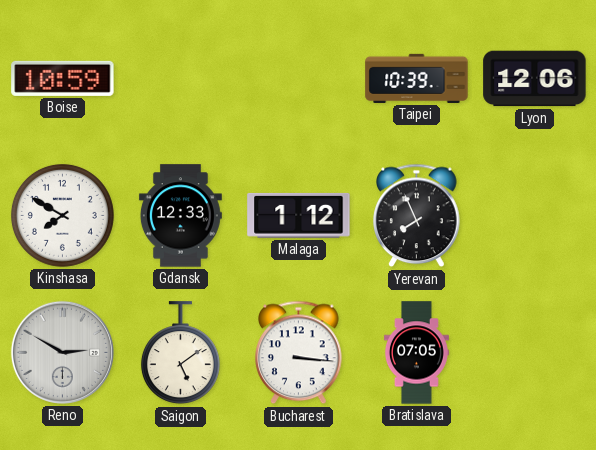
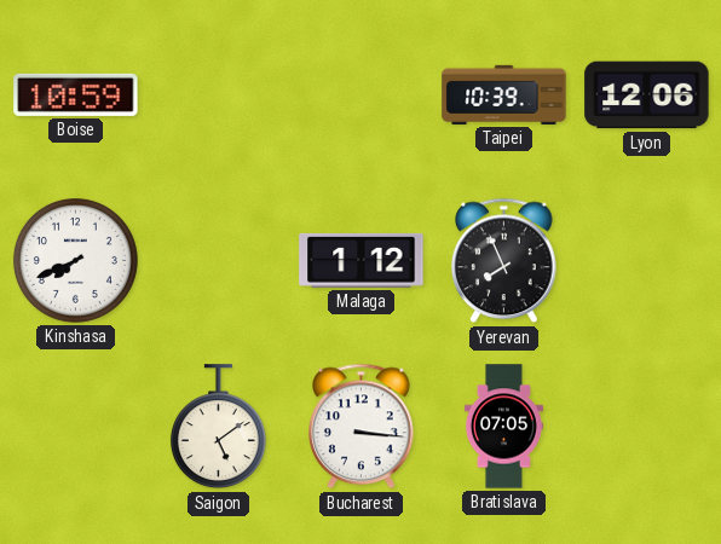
Kinshasa: 7:50 -> 7:41
Gdansk: 12:33 -> none
Reno: 2:50 -> none
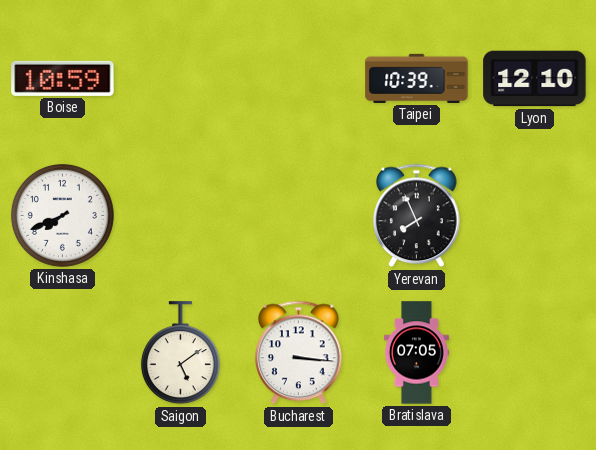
Lyon: 12:06 -> 12:10
Malaga: 1:12 -> none
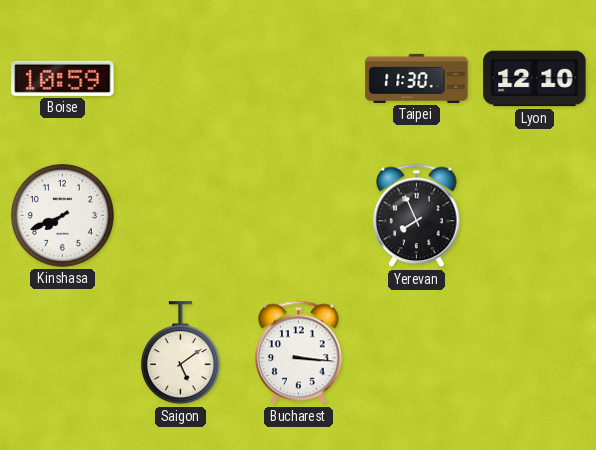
Taipei: 10:39 -> 11:30
Bratislava: 07:05 -> none
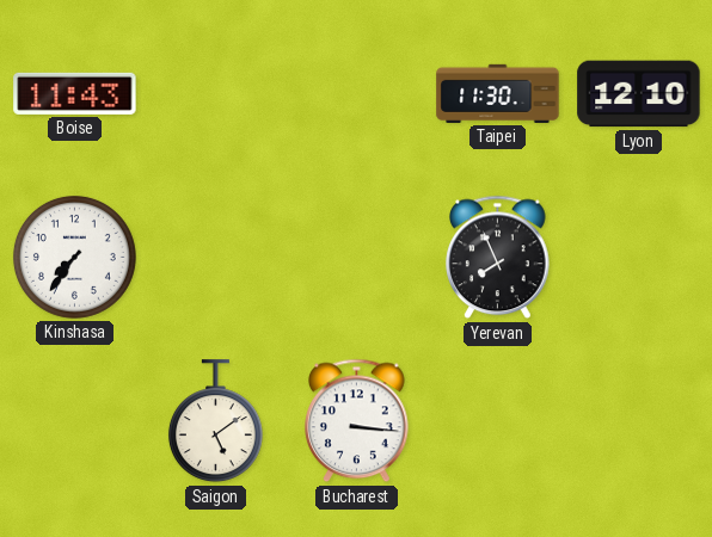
Boise: 10:59 -> 11:43
Kinshasa: 7:41 -> 7:36
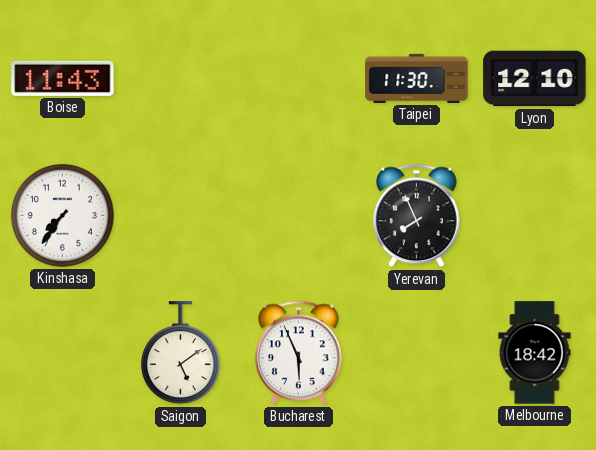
Bucharest: 3:16 -> 5:56
Melbourne: none -> 18:42
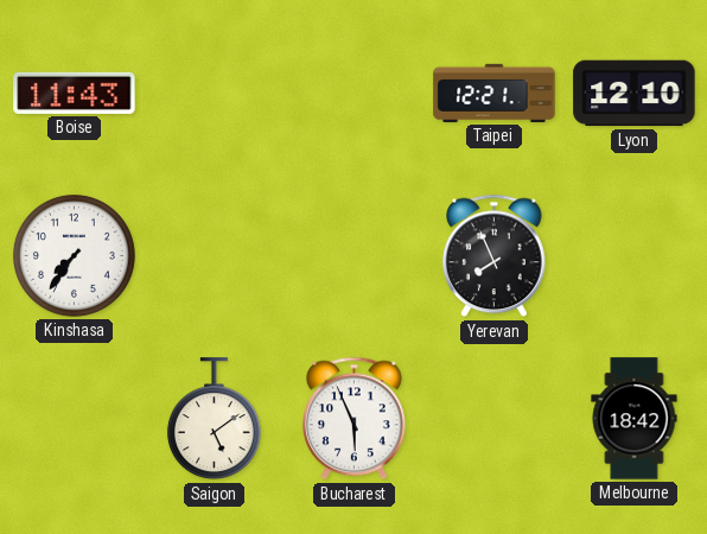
Taipei: 11:30 -> 12:21
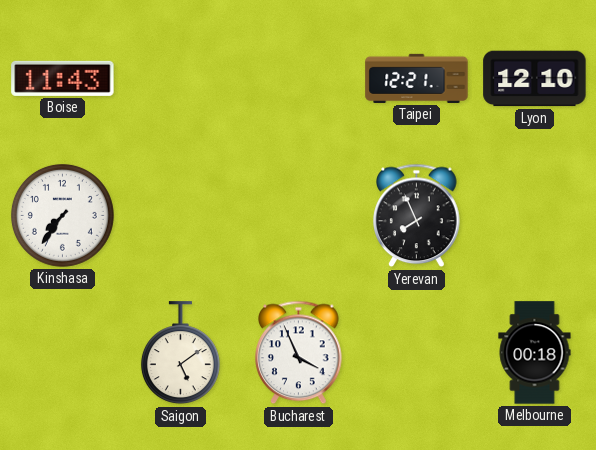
Bucharest: 5:56 -> 3:56
Melbourne: 18:42 -> 00:18
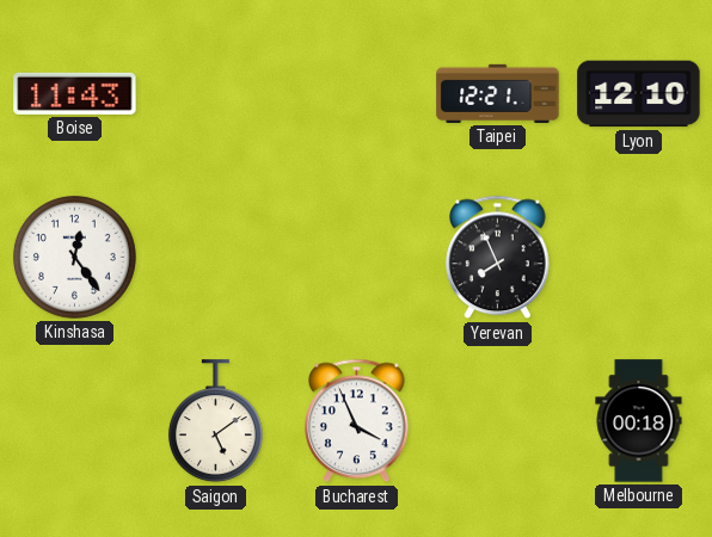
Kinshasa: 7:36 -> 12:24
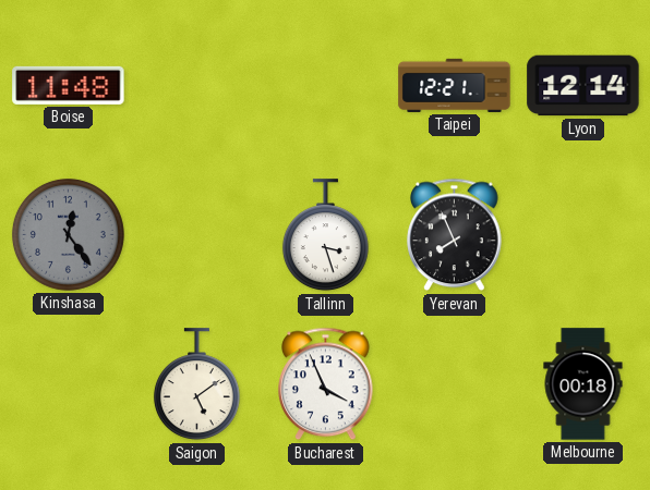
Boise: 11:43 -> 11:48
Lyon: 12:10 -> 12:14
Kinshasa dial: white -> grey
Tallinn: none -> 3:27
